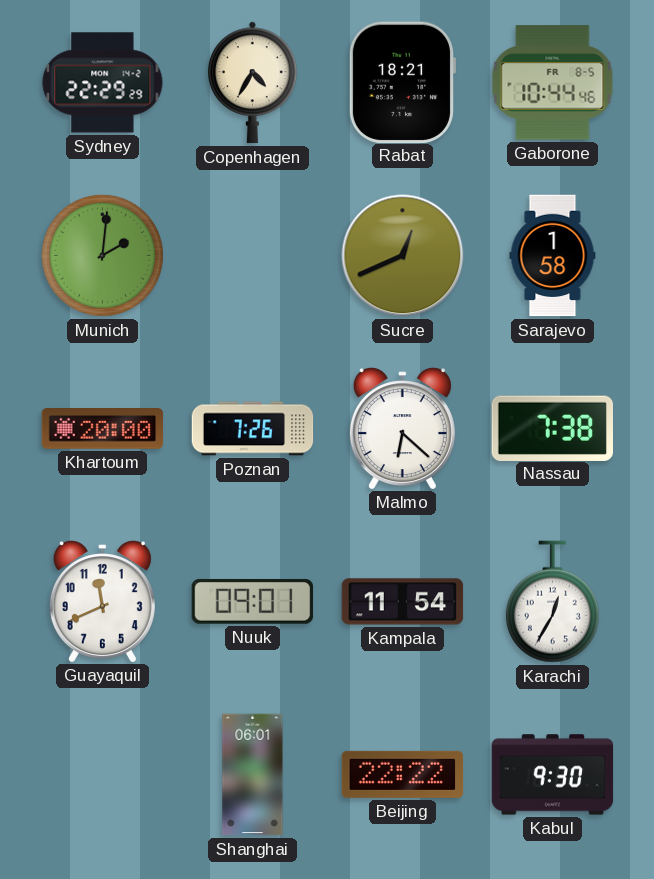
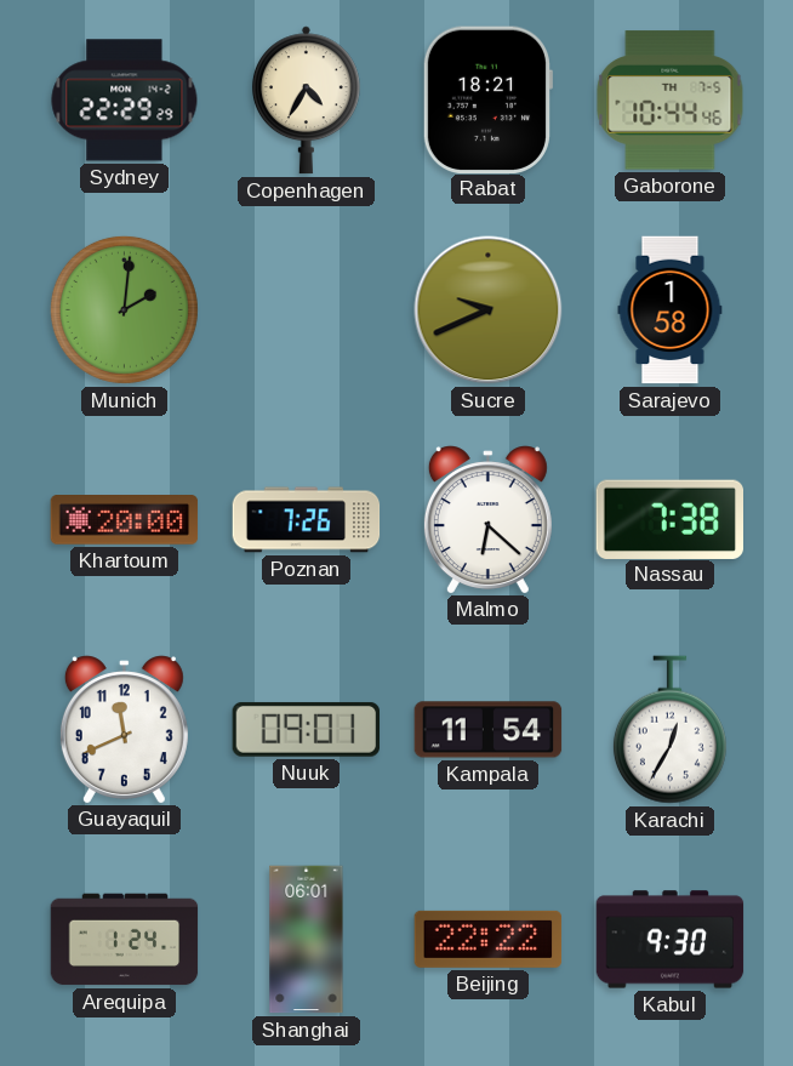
Gaborone date: FR 8-5 -> TH 7-5
Sucre: 12:41 -> 9:41
Arequipa: none -> 1:24
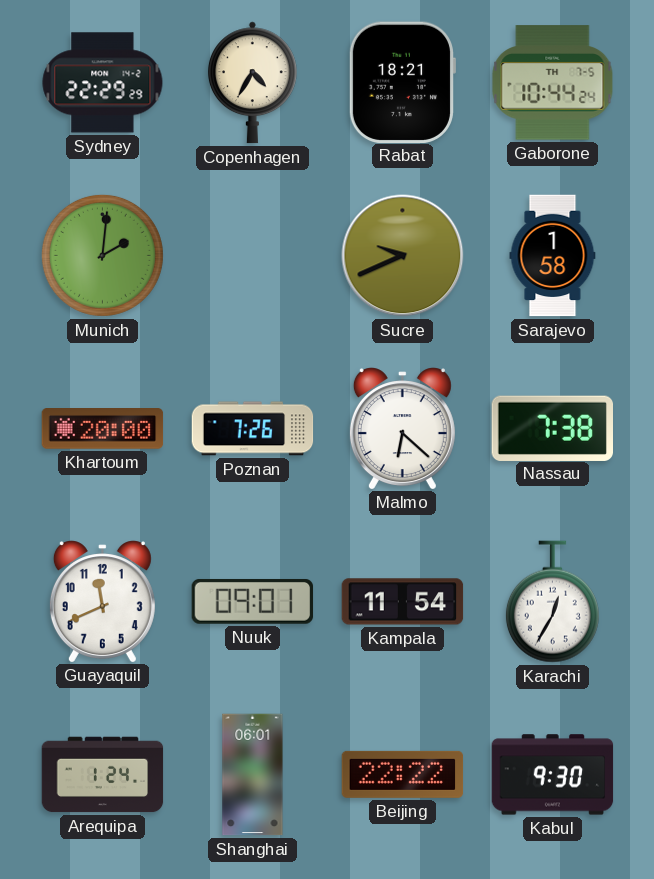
Gaborone: 10:44:46 -> 10:44:24
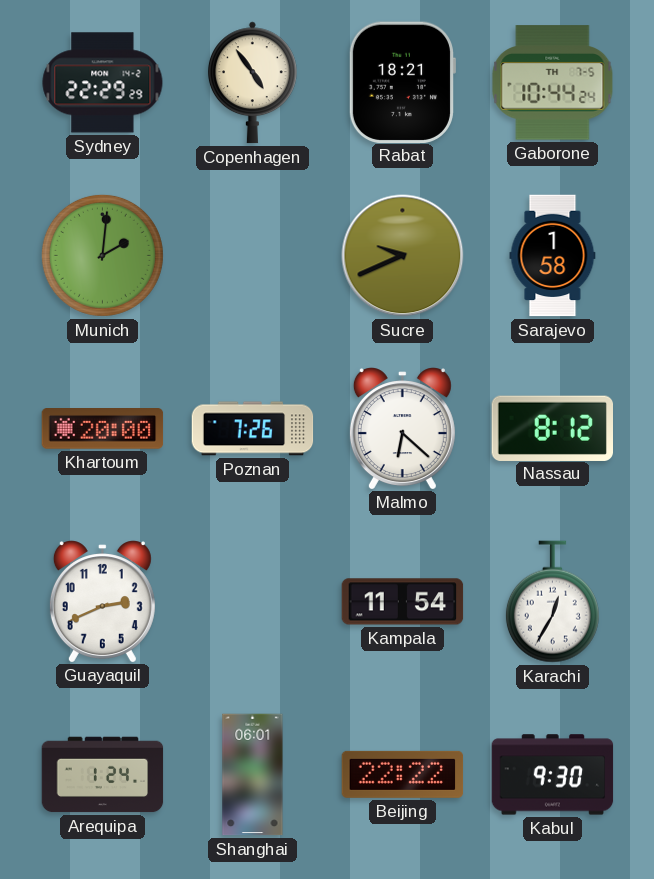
Copenhagen: 4:35 -> 4:54
Nassau: 7:38 -> 8:12
Guayaquil: 11:41 -> 2:41
Nuuk: 09:01 -> none
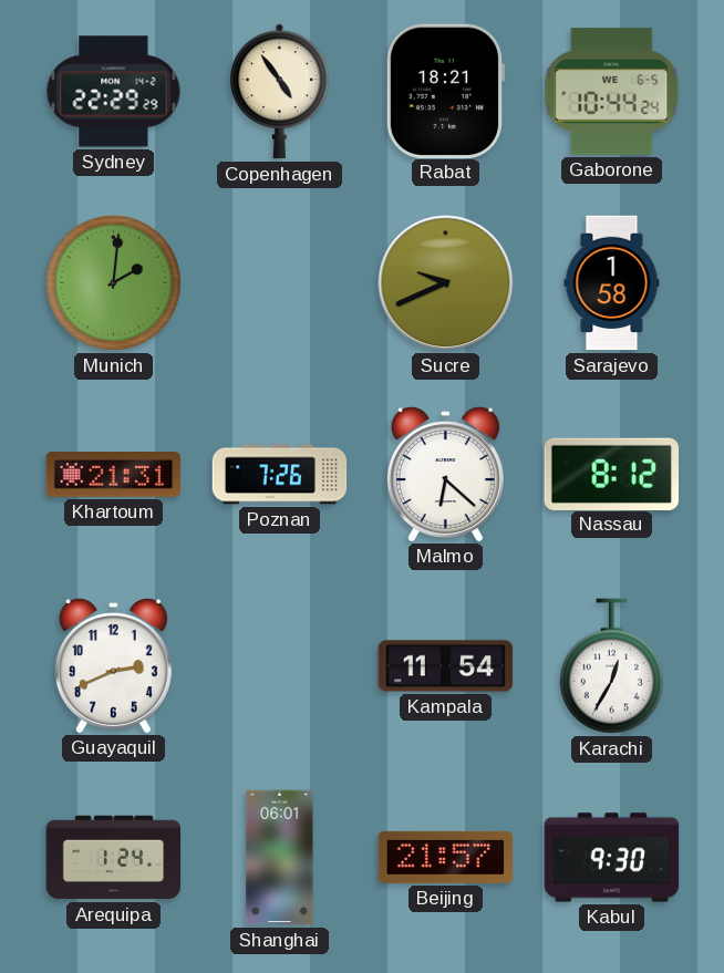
Gaborone date: TH 7-5 -> WE 6-5
Khartoum: 20:00 -> 21:31
Beijing: 22:22 -> 21:57
